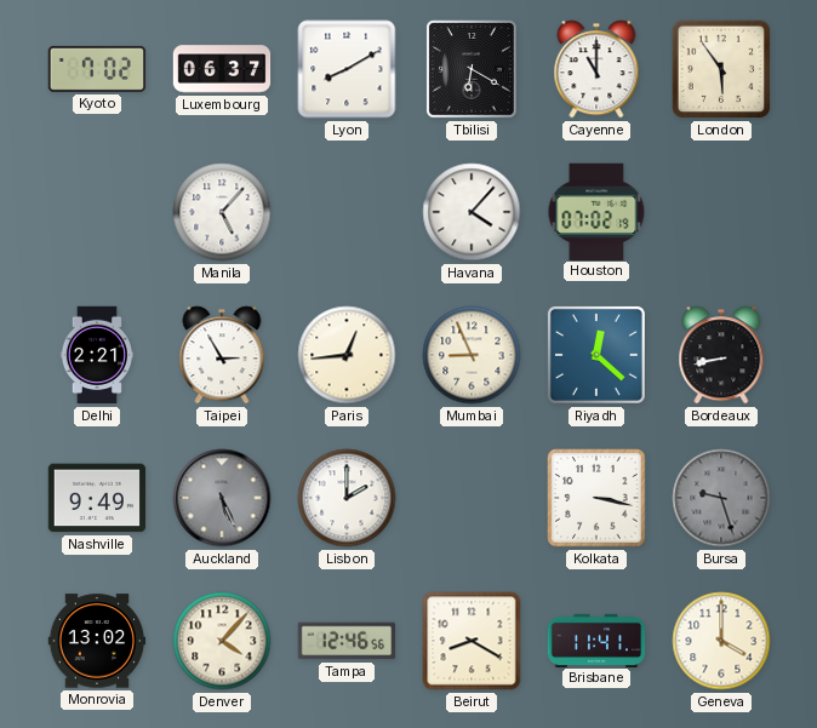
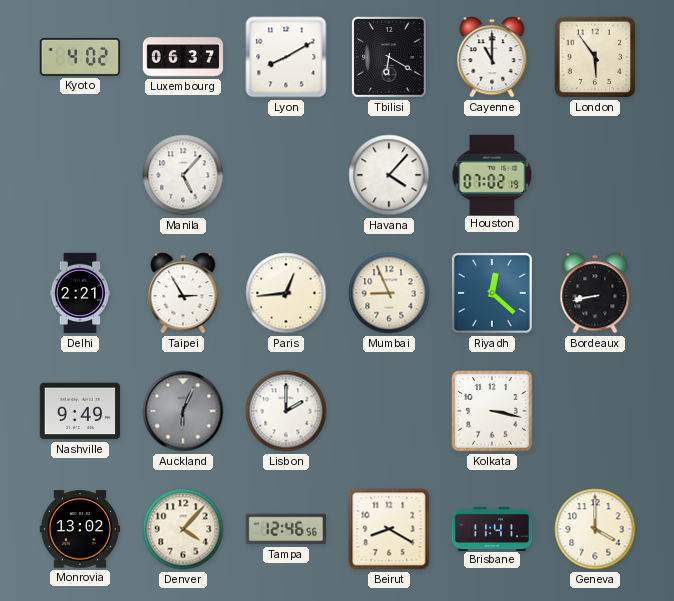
Kyoto: 7:02 -> 4:02
Auckland: 5:26 -> 6:04
Bursa: 9:27 -> none
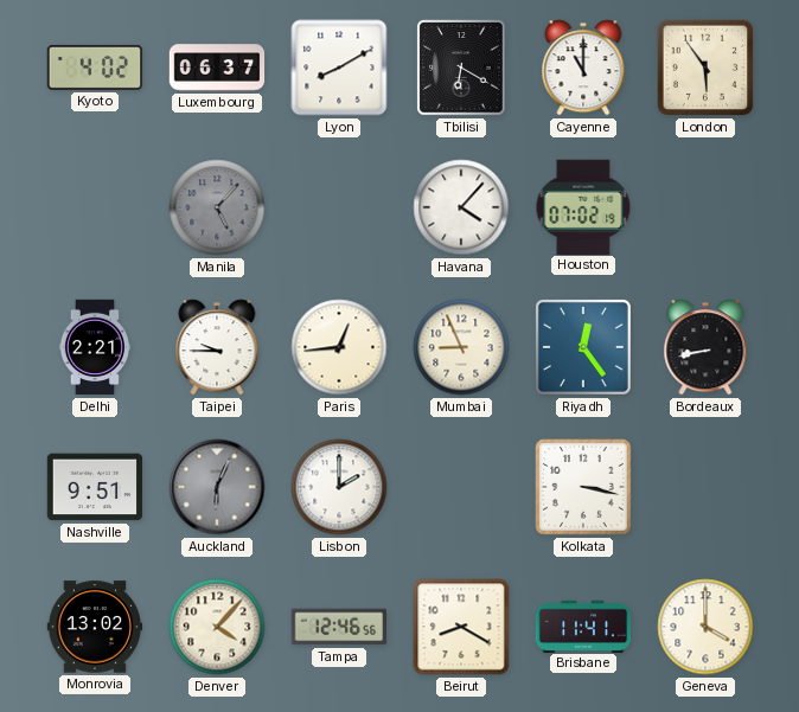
Manila dial: white -> grey
Taipei: 2:55 -> 9:45
Riyadh: 12:22 -> 12:24
Nashville: 9:49 -> 9:51
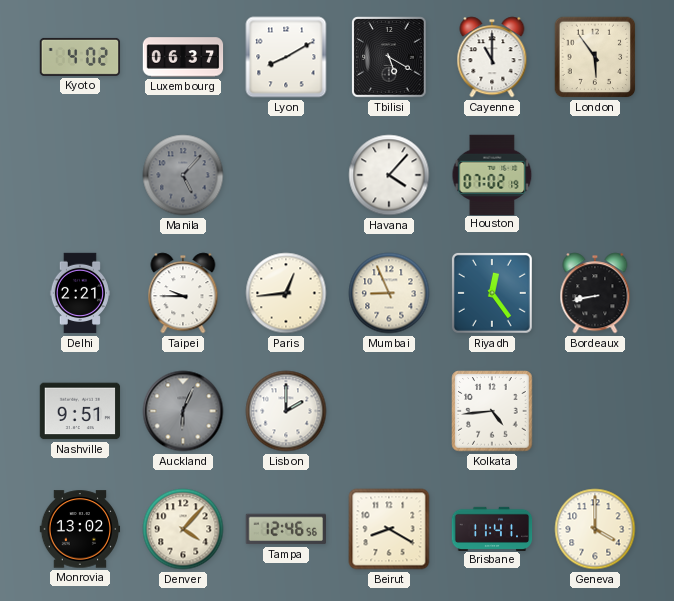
Tbilisi: 6:20 -> 5:20
Kolkata: 3:17 -> 4:44
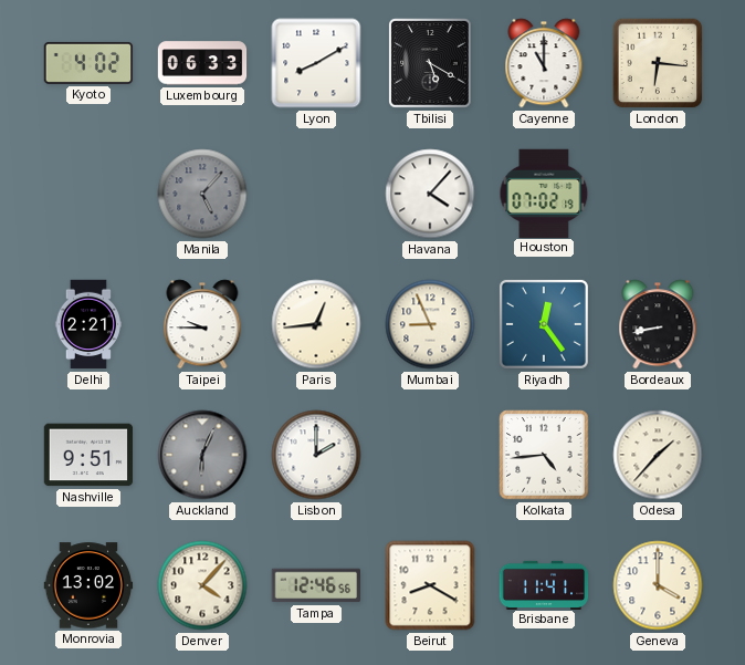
Luxembourg: 06:37 -> 06:33
London: 5:54 -> 6:16
Odesa: none -> 1:37
